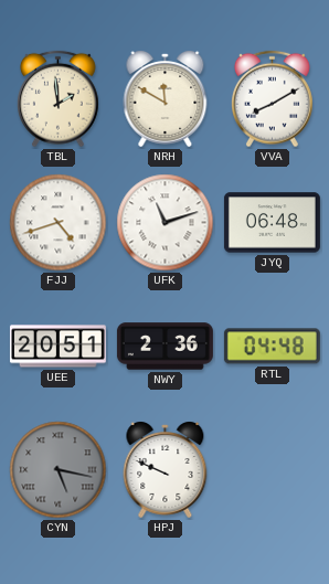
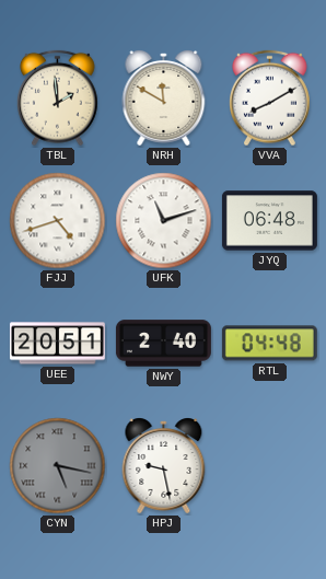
NWY: 2:36 -> 2:40
HPJ: 9:49 -> 9:28
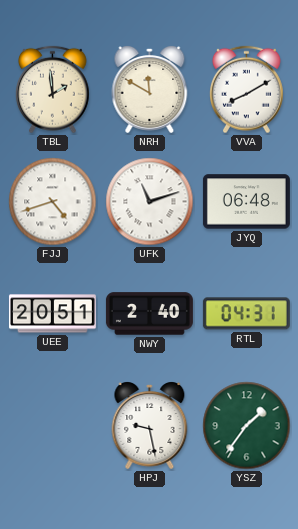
RTL: 04:48 -> 04:31
CYN: 5:17 -> none
YSZ: none -> 1:36
